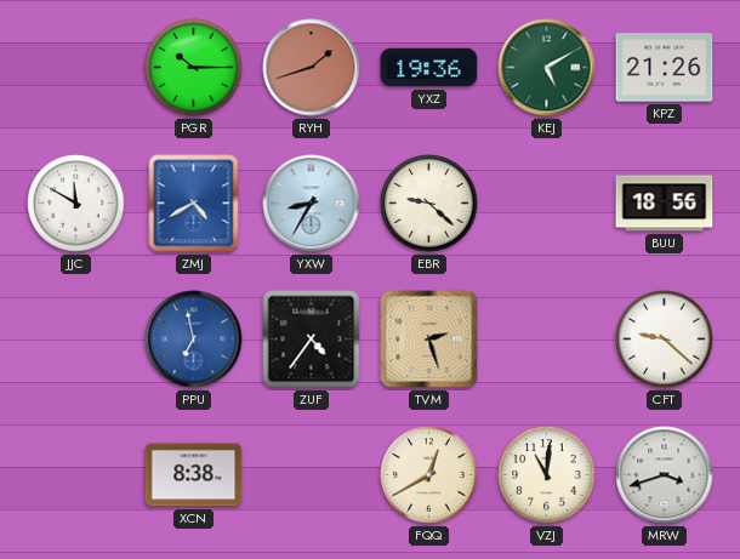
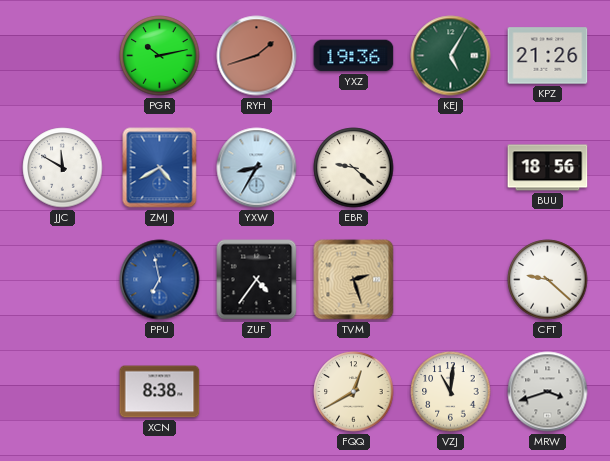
PGR: 10:15 -> 10:13
KEJ: 5:10 -> 5:05
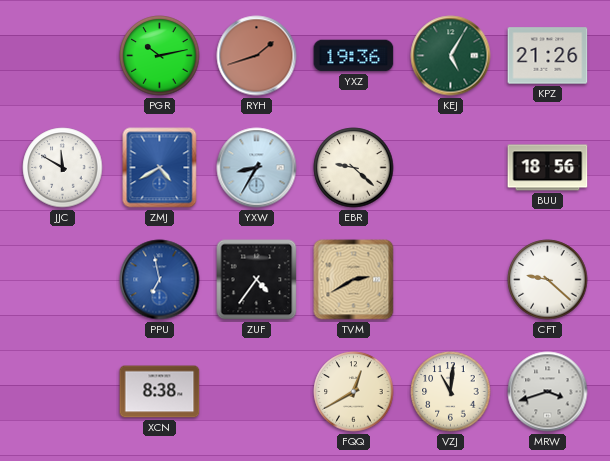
TVM: 2:27 -> 2:40
